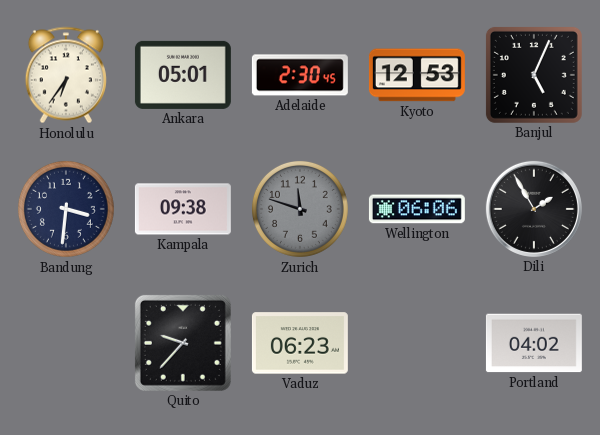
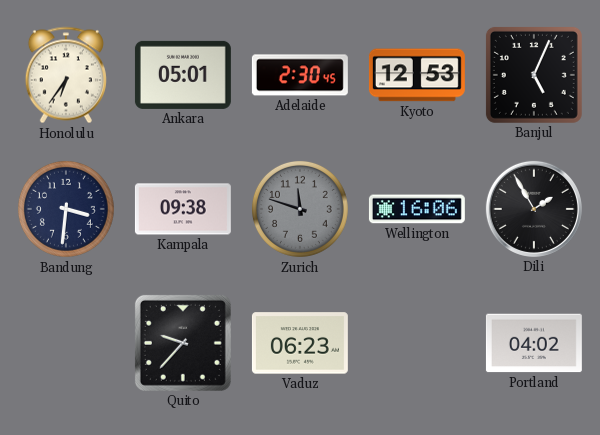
Wellington: 06:06 -> 16:06
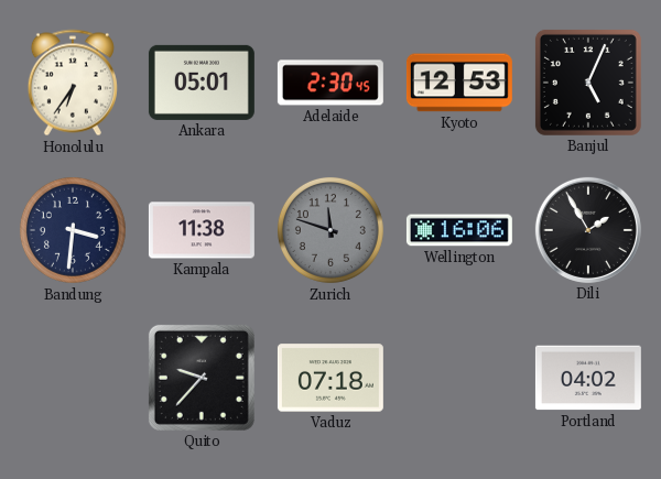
Kampala: 09:38 -> 11:38
Vaduz: 06:23 -> 07:18
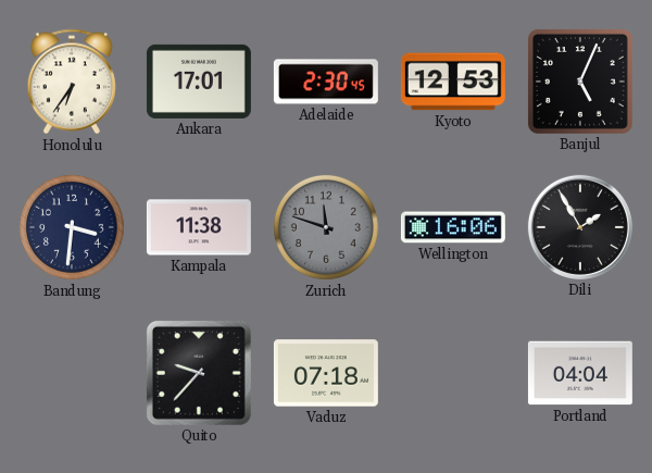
Ankara: 05:01 -> 17:01
Portland: 04:02 -> 04:04
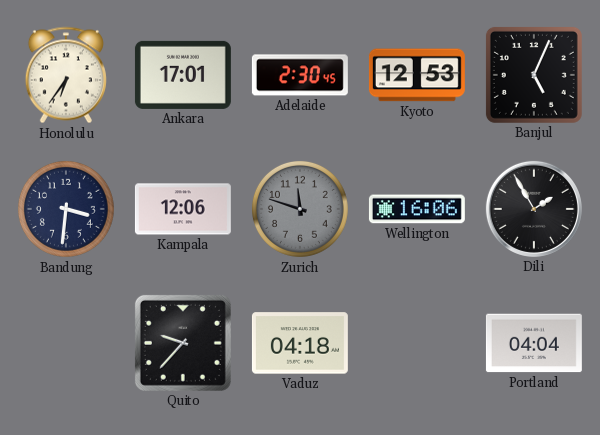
Kampala: 11:38 -> 12:06
Vaduz: 07:18 -> 04:18
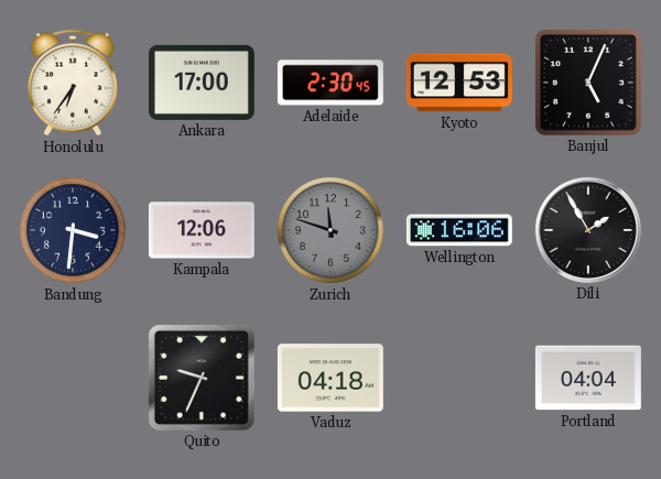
Ankara: 17:01 -> 17:00
Quito: 9:37 -> 9:34
